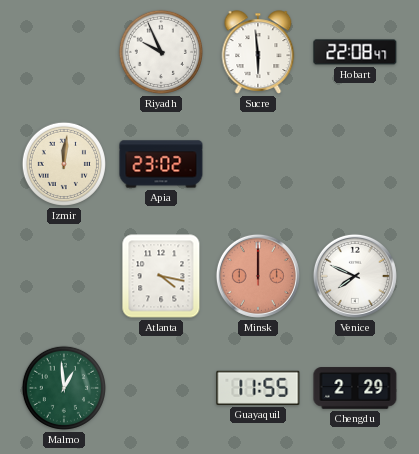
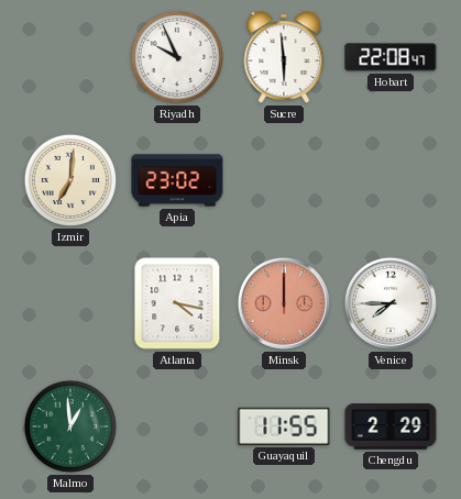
Izmir: 12:01 -> 7:01
Venice: 7:49 -> 7:45
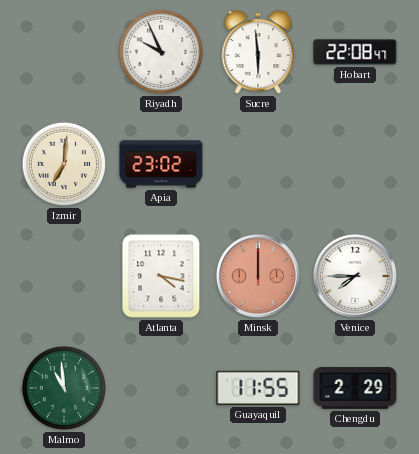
Malmo: 12:59 -> 10:59
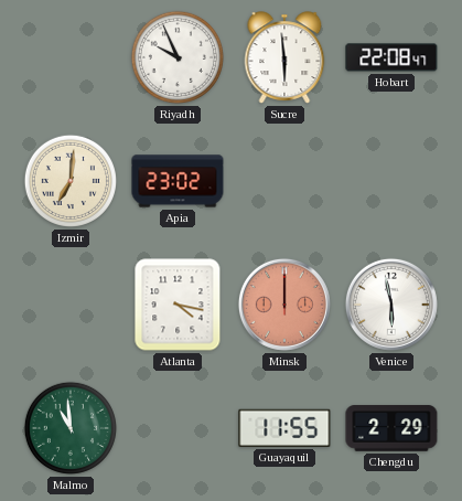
Venice: 7:45 -> 5:58
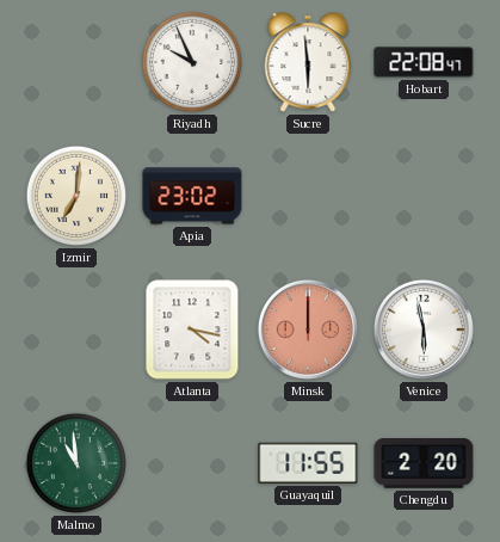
Chengdu: 2:29 -> 2:20
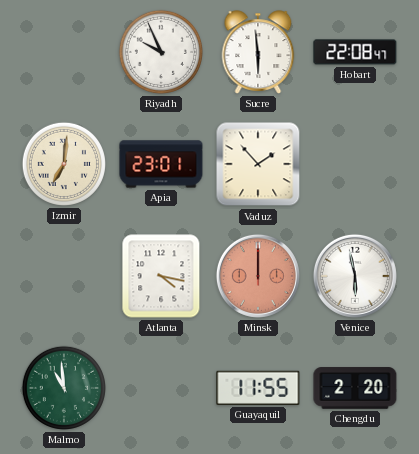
Apia: 23:02 -> 23:01
Vaduz: none -> 1:53
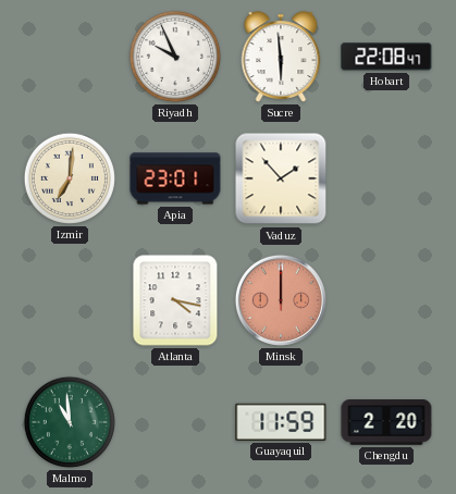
Venice: 5:58 -> none
Guayaquil: 11:55 -> 11:59
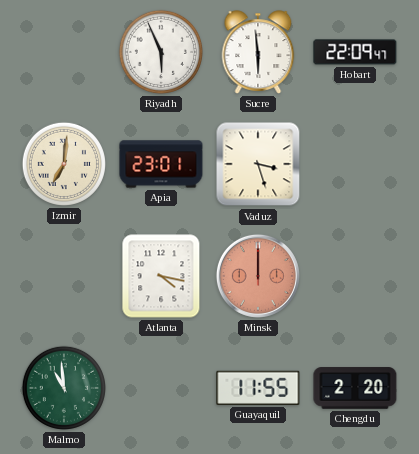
Riyadh: 9:56 -> 5:56
Hobart: 22:08 -> 22:09
Vaduz: 1:53 -> 3:27
Guayaquil: 11:59 -> 11:55
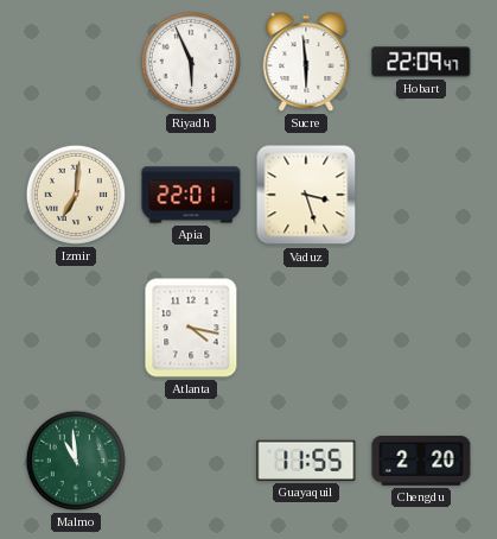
Apia: 23:01 -> 22:01
Minsk: 12:00 -> none
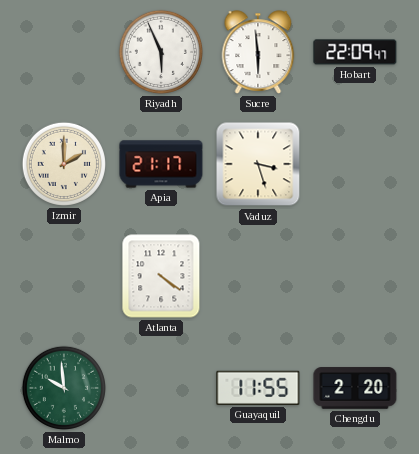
Izmir: 7:01 -> 2:00
Apia: 22:01 -> 21:17
Atlanta: 4:17 -> 4:21
Malmo: 10:59 -> 9:59
